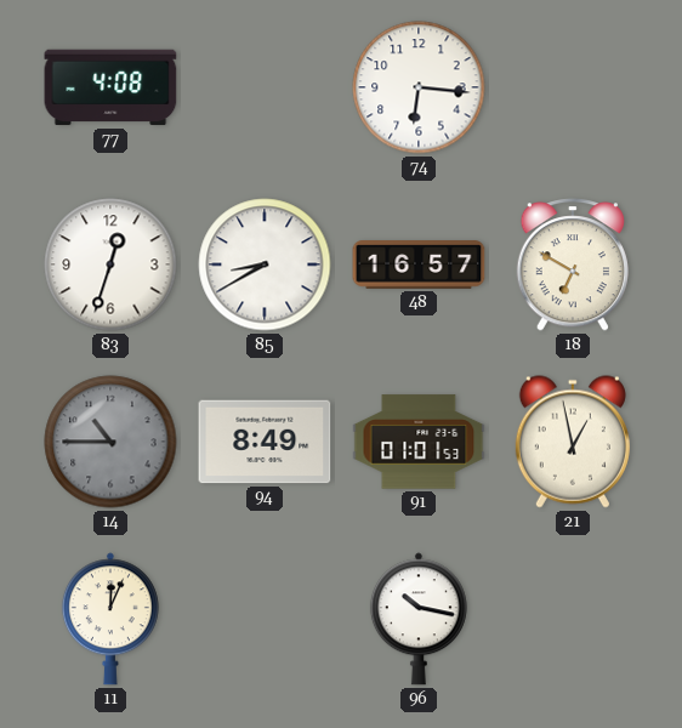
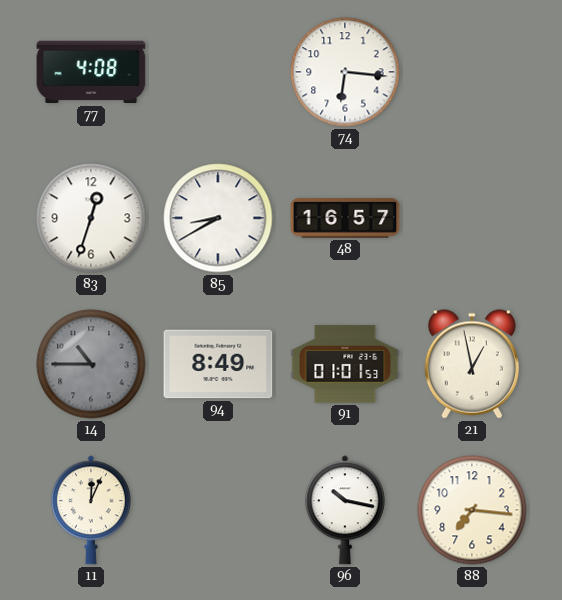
18: 6:50 -> none
88: none -> 7:16
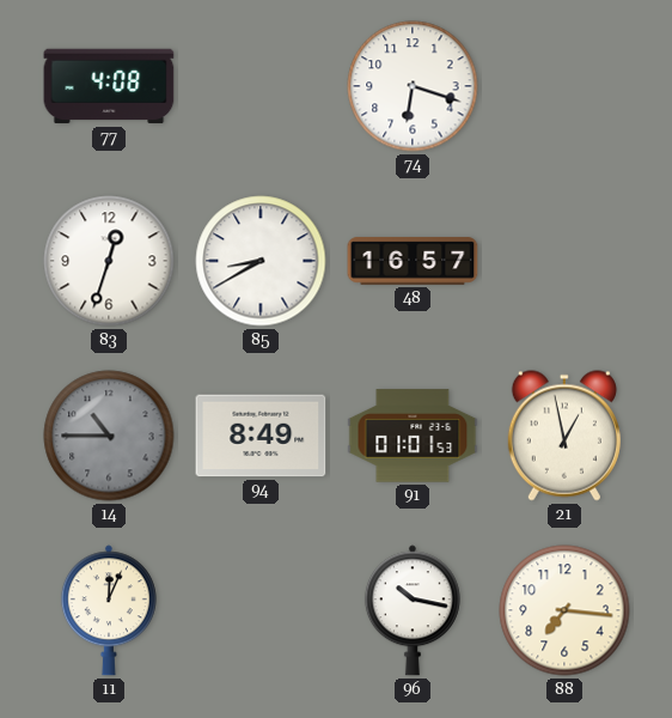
74: 6:16 -> 6:18
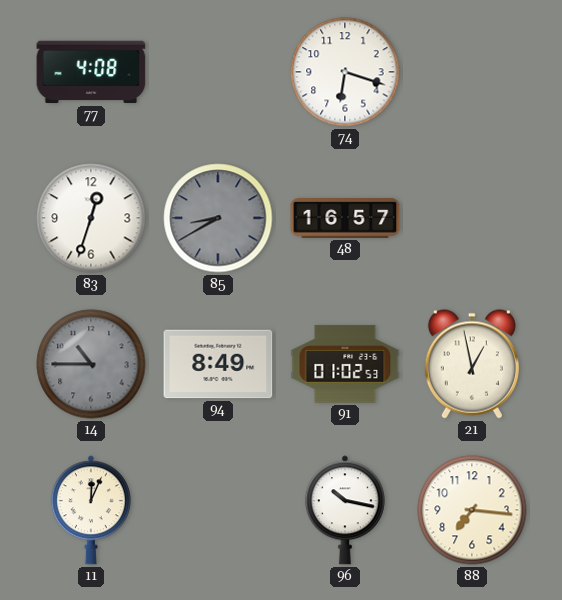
85 dial: white -> grey
91: 01:01 -> 01:02
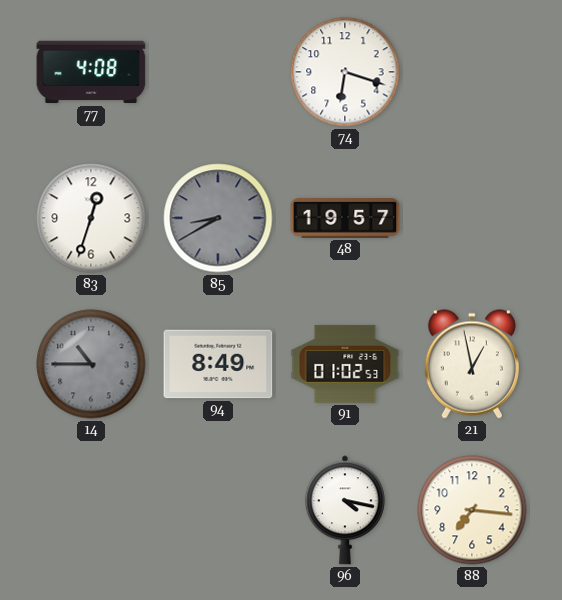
48: 16:57 -> 19:57
11: 12:04 -> none
96: 10:17 -> 4:17
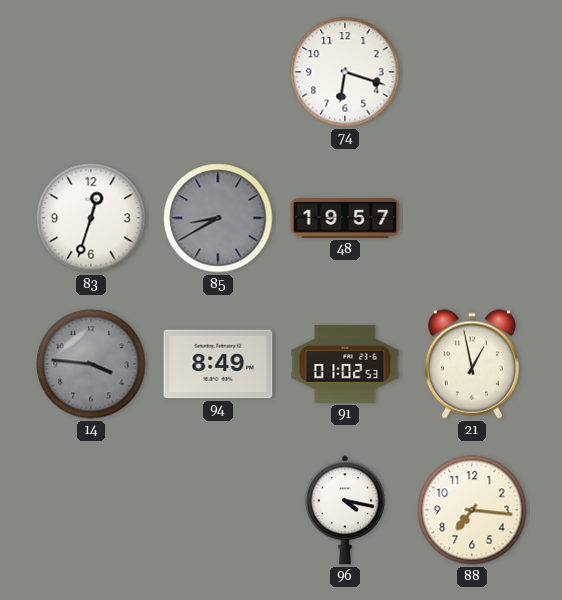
77: 4:08 -> none
14: 10:45 -> 3:46
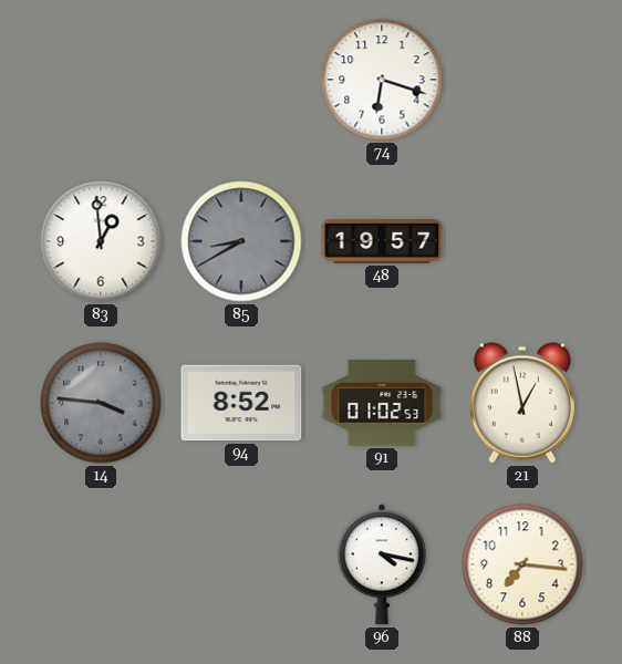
83: 12:33 -> 12:59
94: 8:49 -> 8:52
